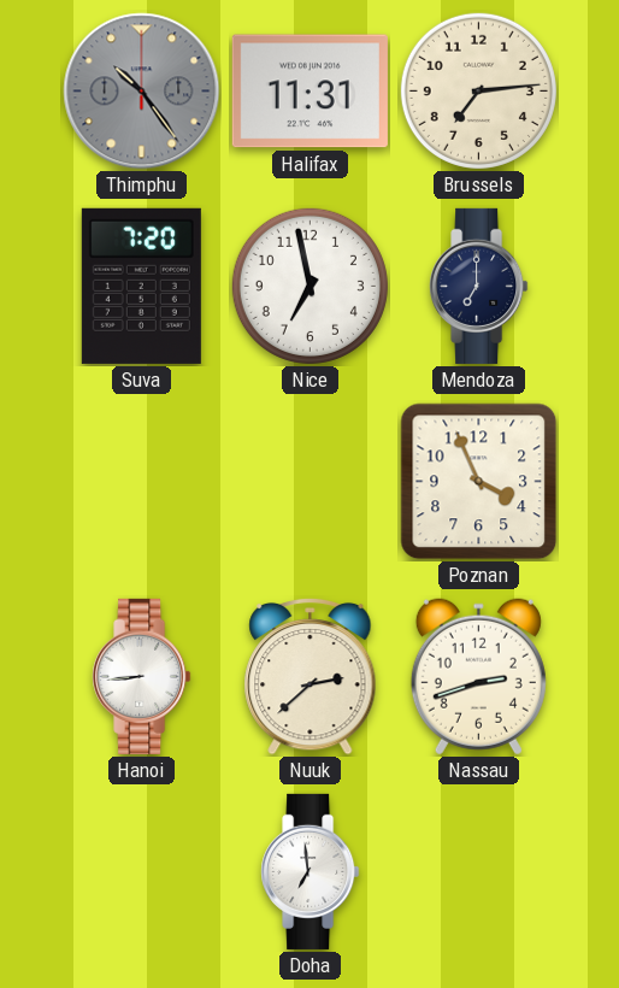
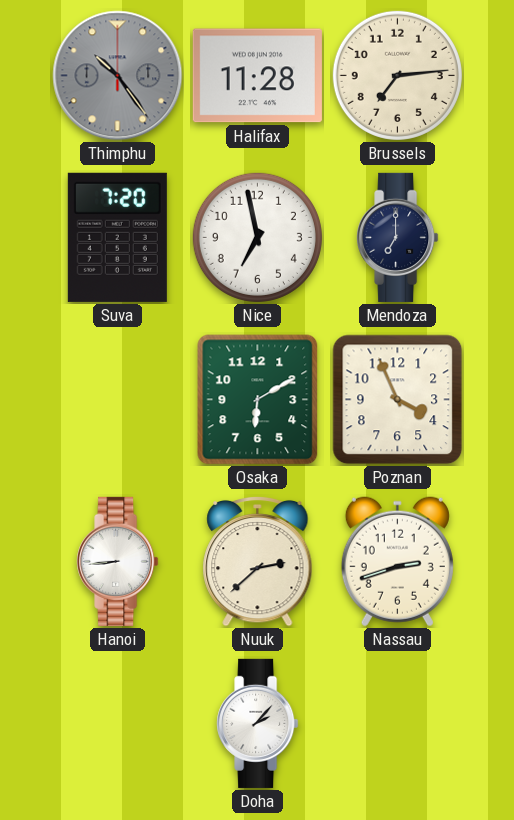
Halifax: 11:31 -> 11:28
Osaka: none -> 6:10
Doha: 6:59 -> 2:07
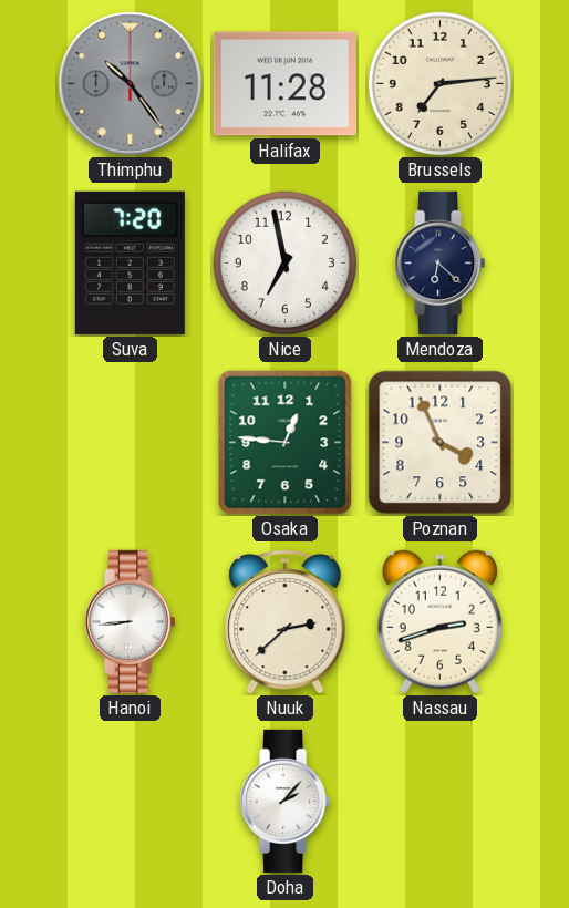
Mendoza: 7:00 -> 6:22
Osaka: 6:10 -> 12:46
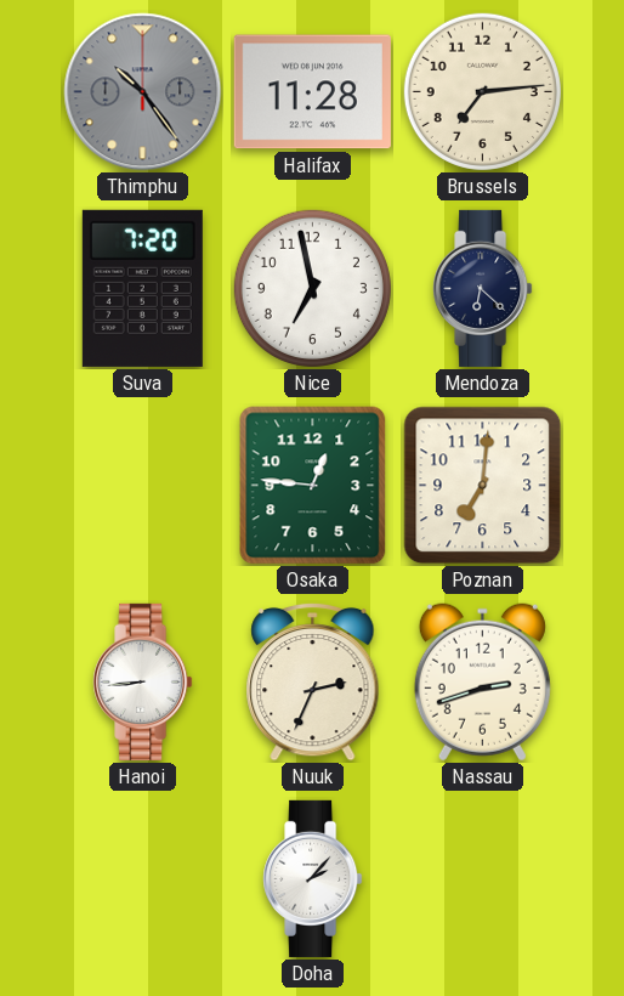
Poznan: 3:56 -> 7:01
Nuuk: 2:38 -> 2:34
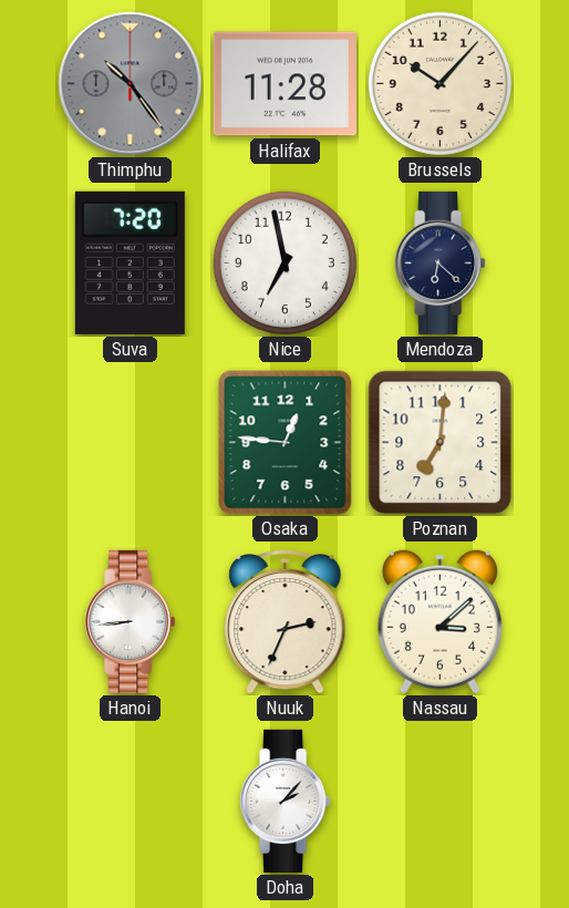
Brussels: 7:14 -> 10:07
Nassau: 2:42 -> 3:08
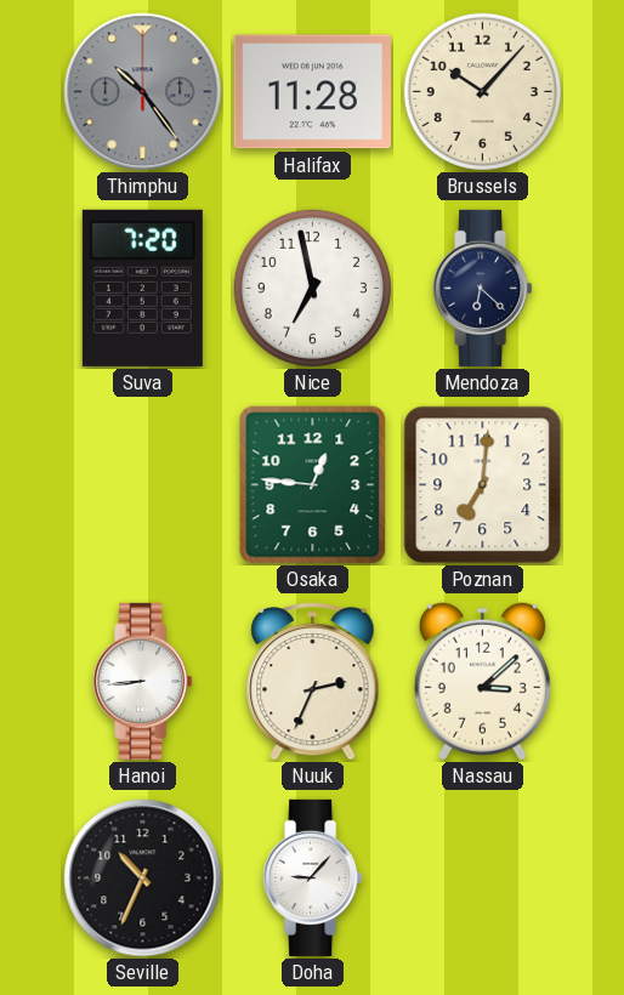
Seville: none -> 10:34
Doha: 2:07 -> 9:07
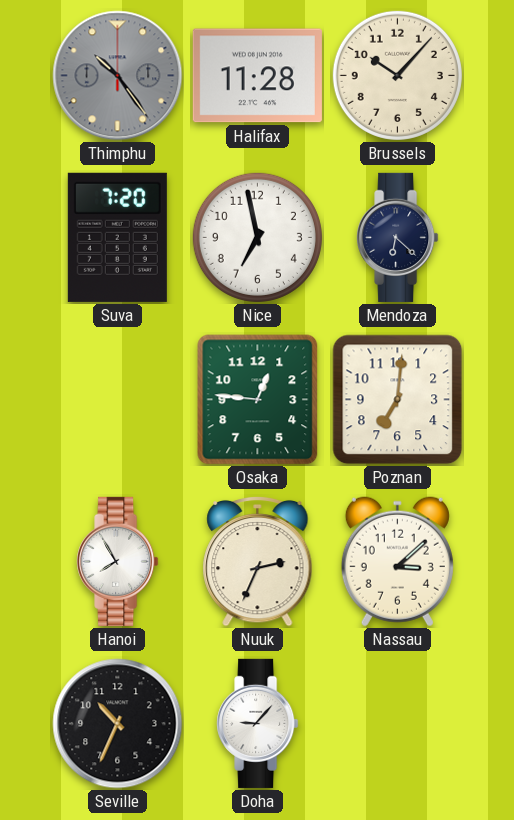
Hanoi: 8:44 -> 7:55
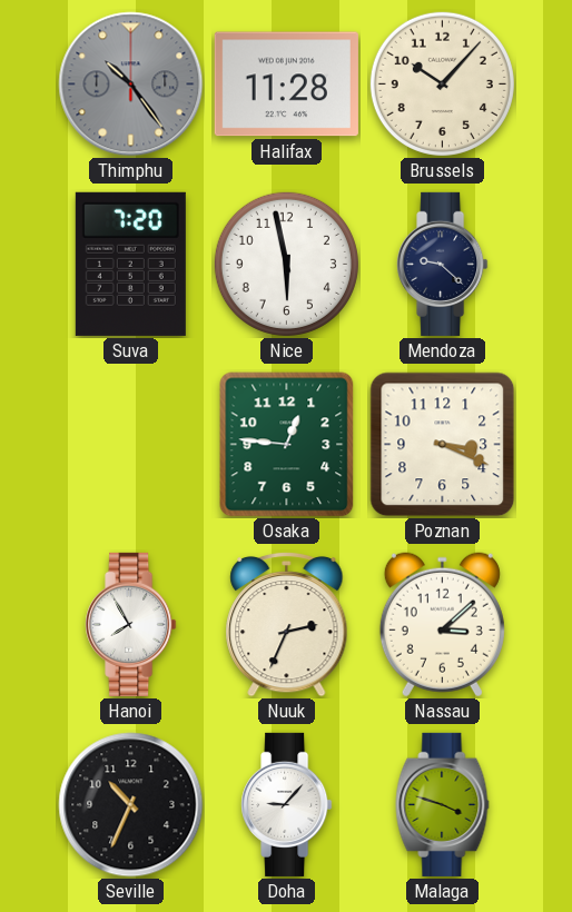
Nice: 6:58 -> 5:58
Mendoza: 6:22 -> 9:22
Poznan: 7:01 -> 3:19
Malaga: none -> 3:48
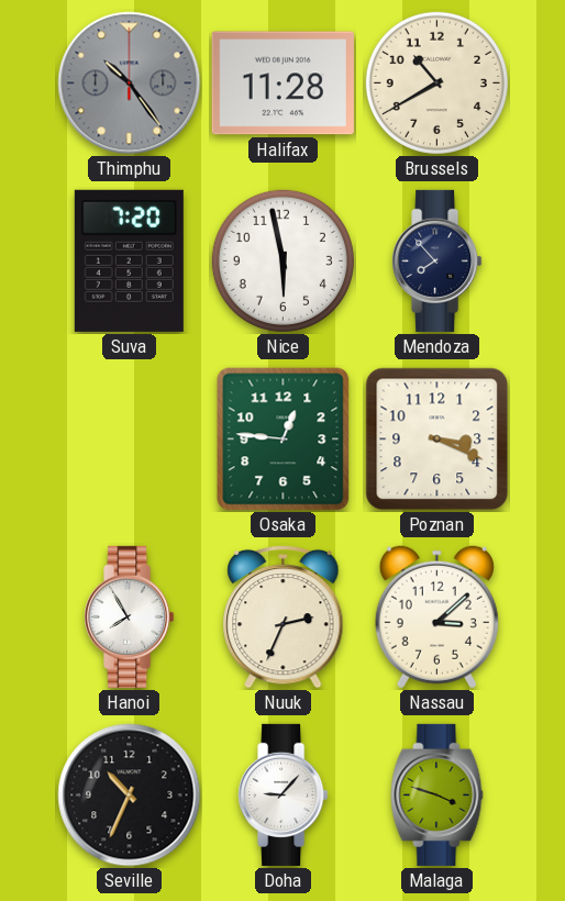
Brussels: 10:07 -> 10:40
Mendoza: 9:22 -> 7:53
